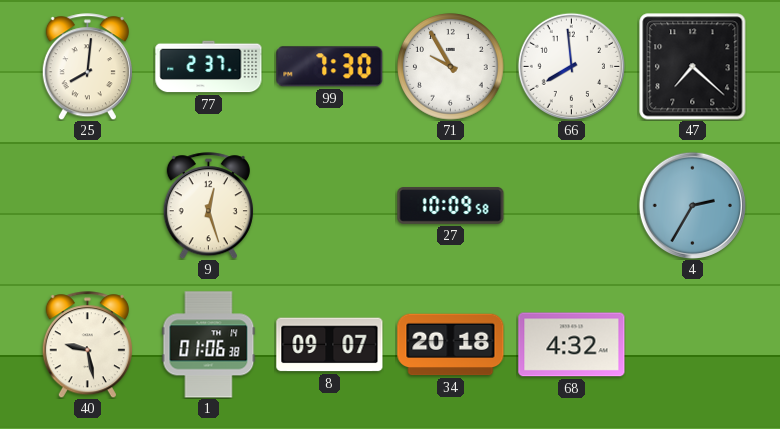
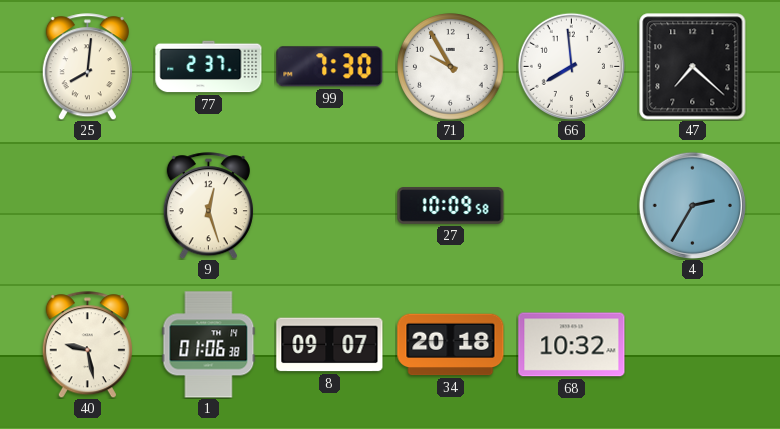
68: 4:32 -> 10:32
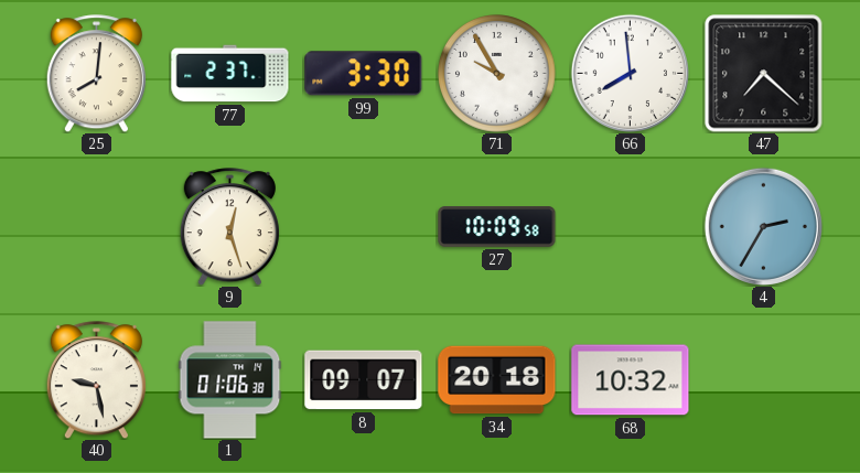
99: 7:30 -> 3:30
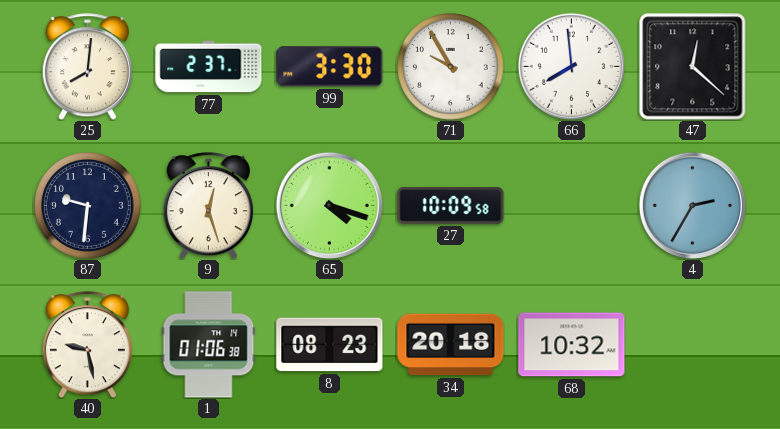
47: 7:22 -> 12:22
87: none -> 9:31
65: none -> 4:18
8: 09:07 -> 08:23
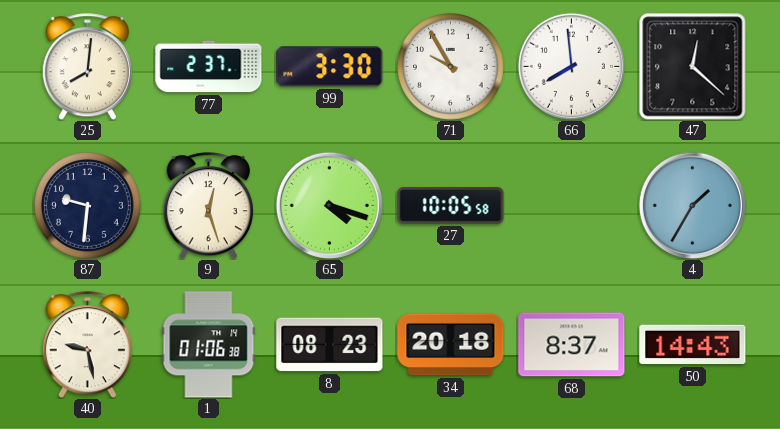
27: 10:09 -> 10:05
4: 2:35 -> 1:35
68: 10:32 -> 8:37
50: none -> 14:43
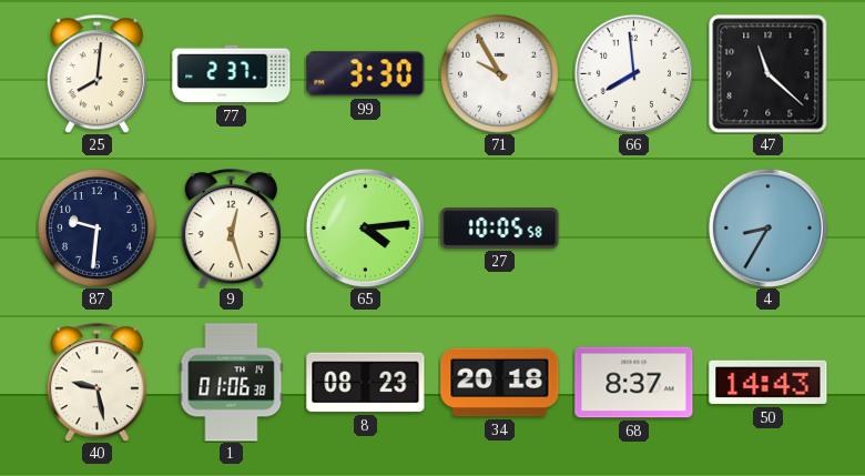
47: 12:22 -> 11:22
65: 4:18 -> 4:14
4: 1:35 -> 8:35
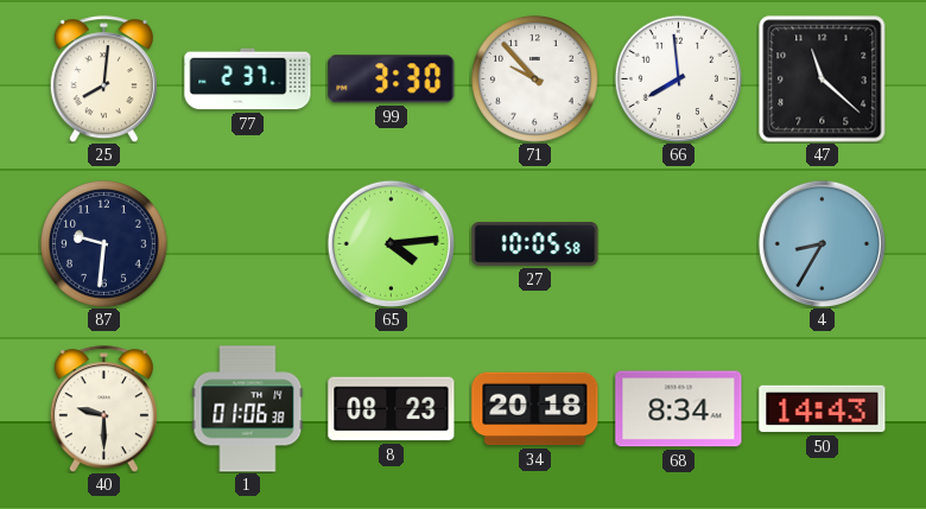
71: 9:55 -> 9:53
9: 12:27 -> none
40: 9:28 -> 9:30
68: 8:37 -> 8:34
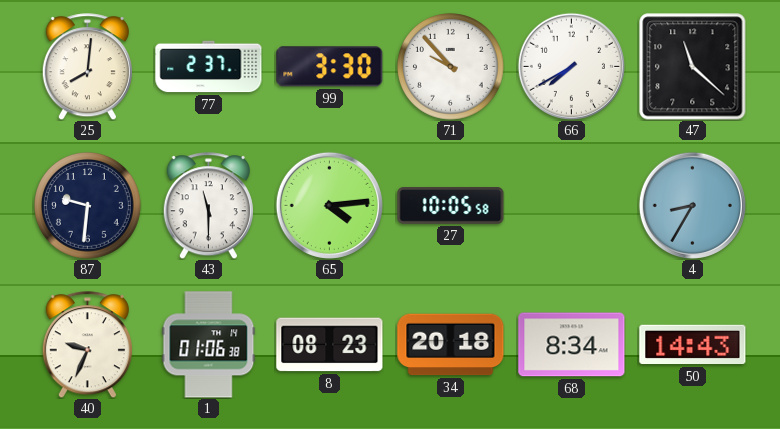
66: 7:59 -> 7:40
43: none -> 11:30
40: 9:30 -> 9:34
